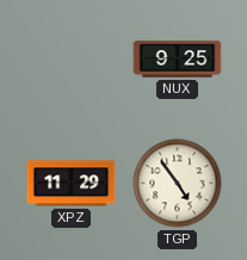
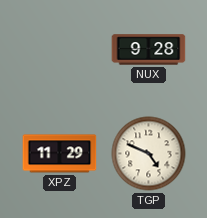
NUX: 9:25 -> 9:28
TGP: 4:54 -> 4:49
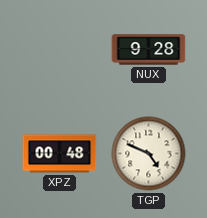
XPZ: 11:29 -> 00:48
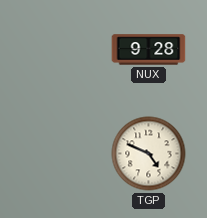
XPZ: 00:48 -> none
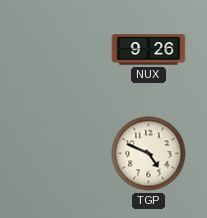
NUX: 9:28 -> 9:26
